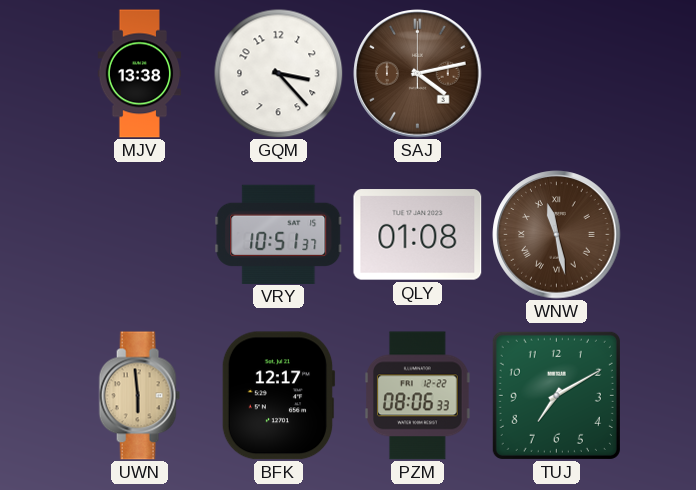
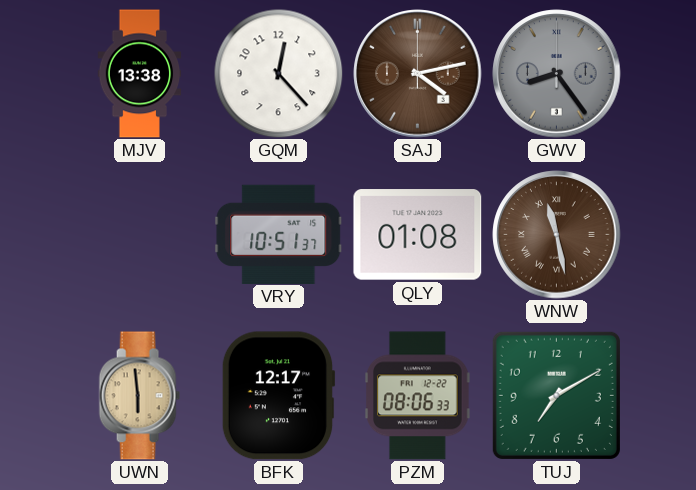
GQM: 3:23 -> 12:23
GWV: none -> 8:24
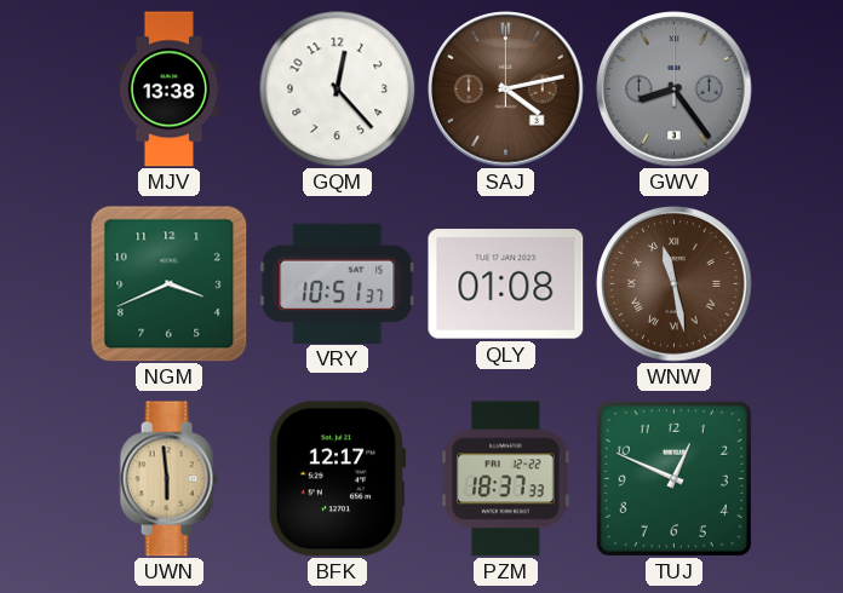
NGM: none -> 3:41
PZM: 08:06 -> 18:37
TUJ: 7:10 -> 12:49
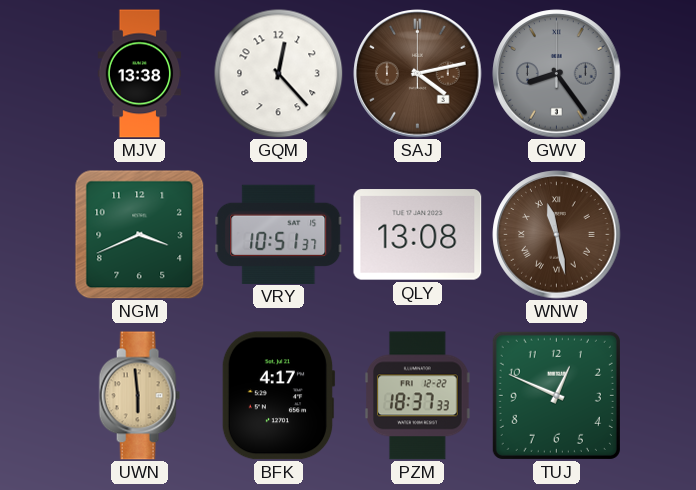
QLY: 01:08 -> 13:08
BFK: 12:17 -> 4:17
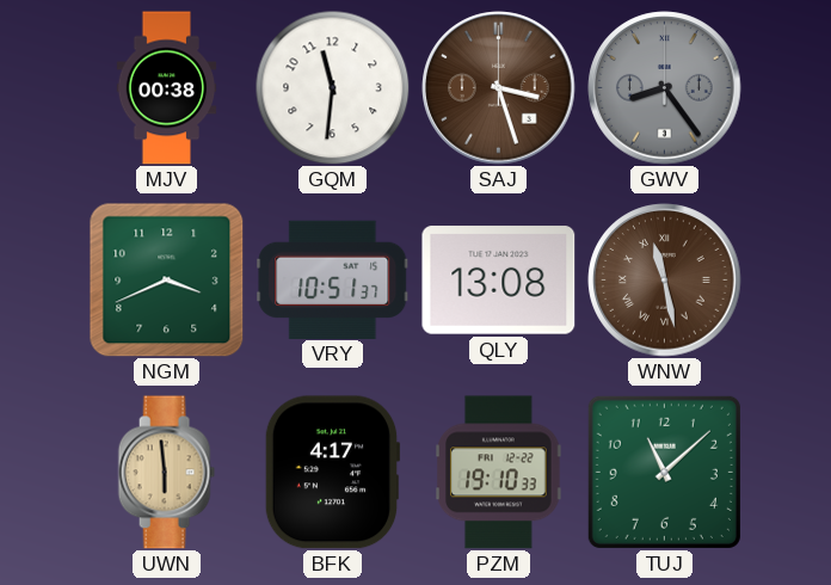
MJV: 13:38 -> 00:38
GQM: 12:23 -> 11:31
SAJ: 4:13 -> 3:27
PZM: 18:37 -> 19:10
TUJ: 12:49 -> 11:08
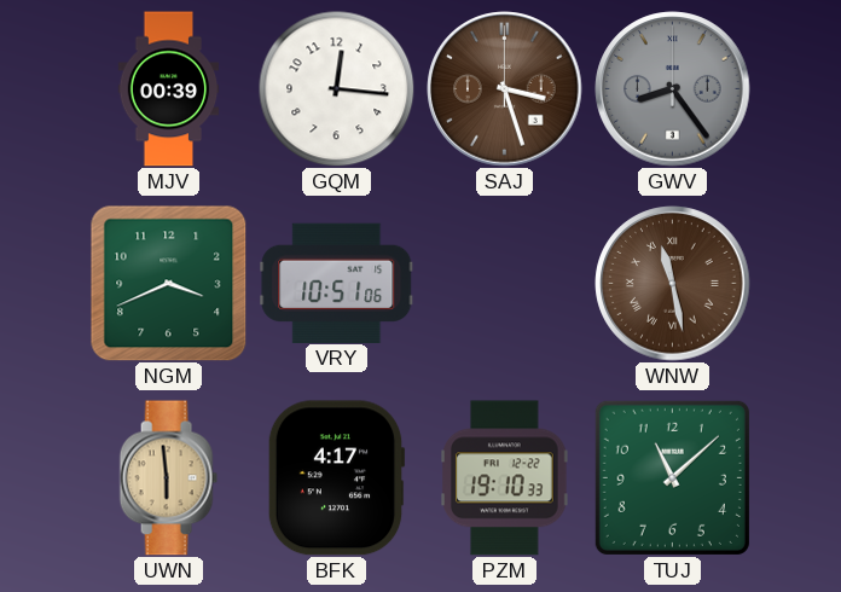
MJV: 00:38 -> 00:39
GQM: 11:31 -> 12:16
VRY: 10:51:37 -> 10:51:06
QLY: 13:08 -> none
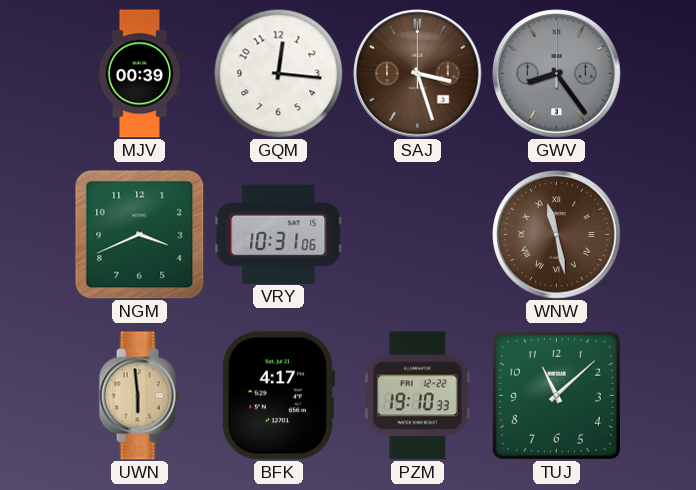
VRY: 10:51 -> 10:31
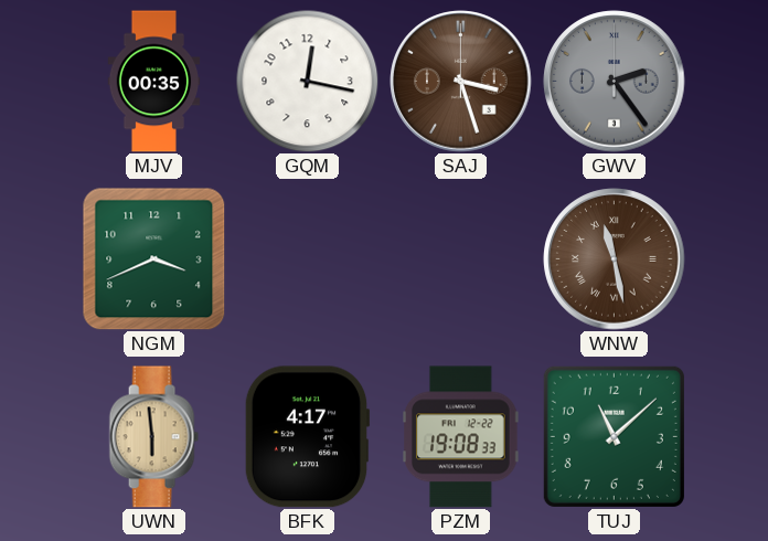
MJV: 00:39 -> 00:35
GQM: 12:16 -> 12:17
GWV: 8:24 -> 2:24
VRY: 10:31 -> none
PZM: 19:10 -> 19:08
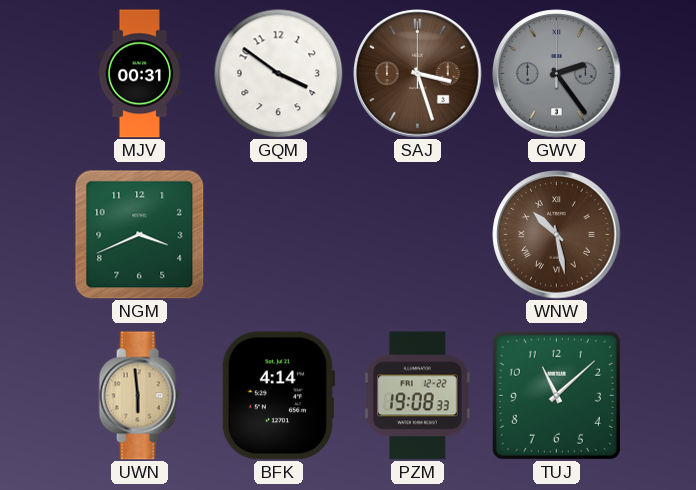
MJV: 00:35 -> 00:31
GQM: 12:17 -> 3:51
WNW: 11:28 -> 10:28
BFK: 4:17 -> 4:14
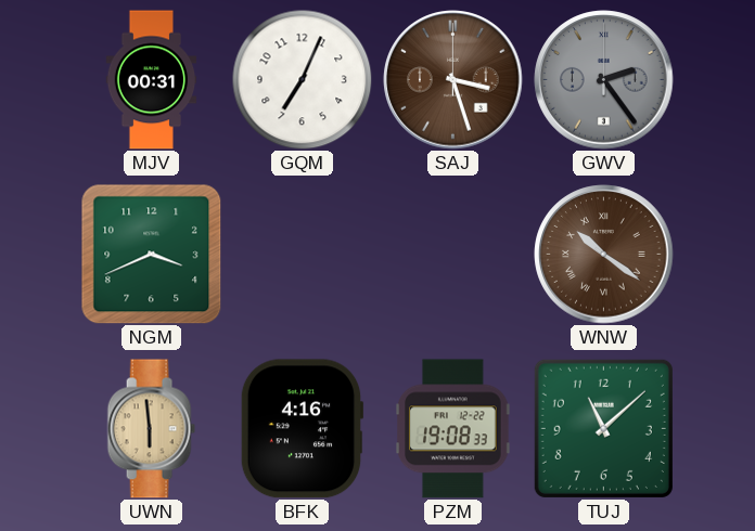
GQM: 3:51 -> 7:04
WNW: 10:28 -> 10:21
BFK: 4:14 -> 4:16
